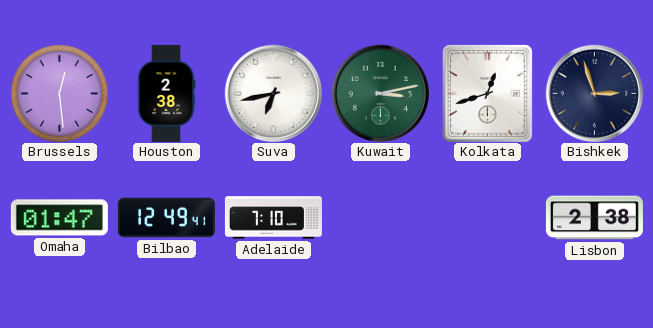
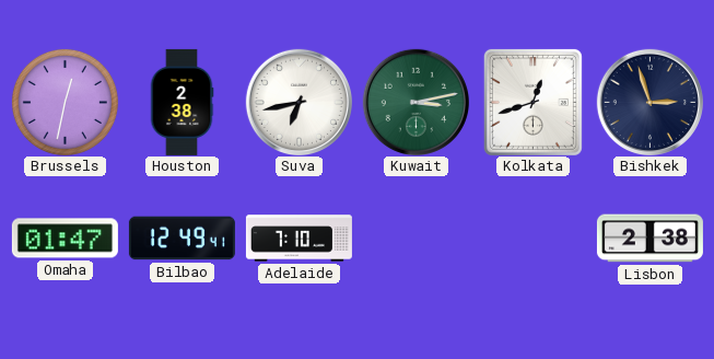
Brussels: 12:29 -> 12:32
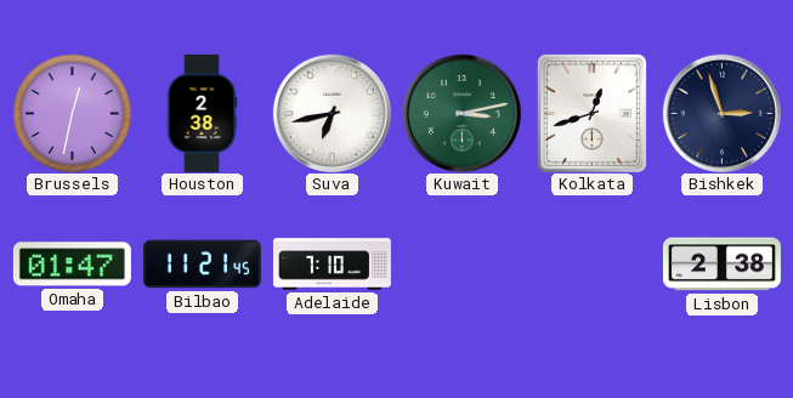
Bilbao: 12:49 -> 11:21
